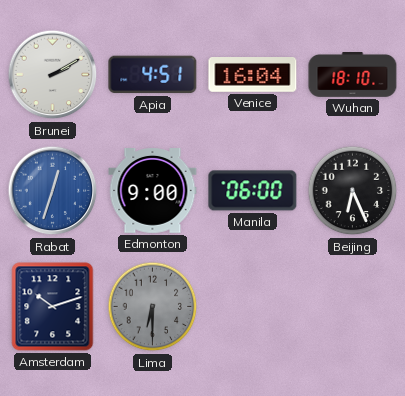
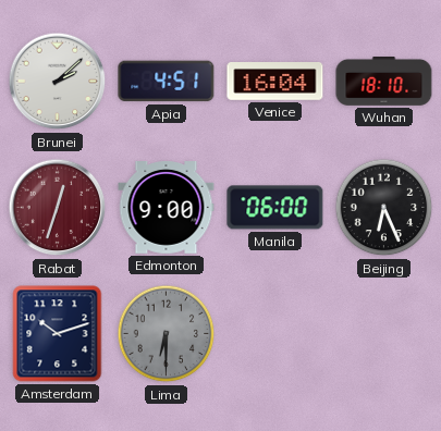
Brunei: 2:10 -> 2:08
Rabat dial: blue -> burgundy
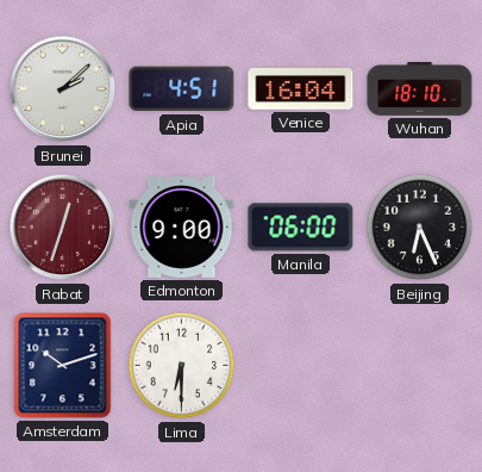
Lima dial: grey -> white
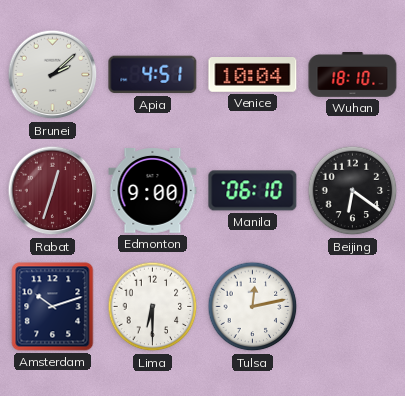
Venice: 16:04 -> 10:04
Manila: 06:00 -> 06:10
Beijing: 6:26 -> 6:21
Tulsa: none -> 12:13
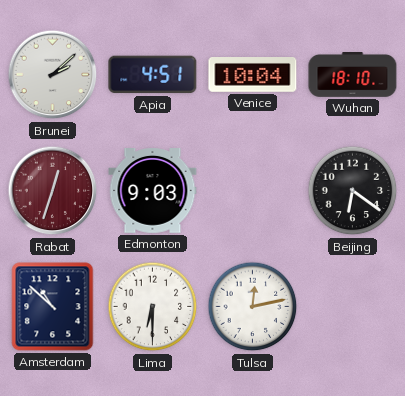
Edmonton: 9:00 -> 9:03
Manila: 06:10 -> none
Amsterdam: 10:12 -> 10:52
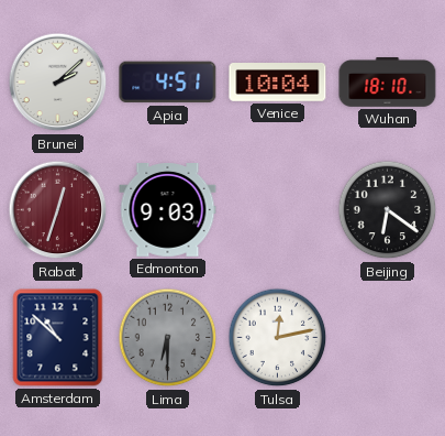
Lima dial: white -> grey
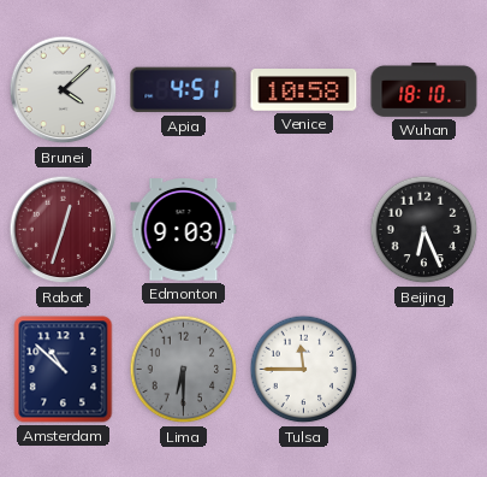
Brunei: 2:08 -> 4:08
Venice: 10:04 -> 10:58
Beijing: 6:21 -> 6:26
Tulsa: 12:13 -> 11:45
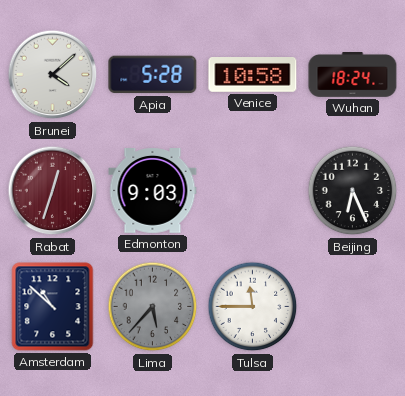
Apia: 4:51 -> 5:28
Wuhan: 18:10 -> 18:24
Lima: 6:30 -> 5:37
